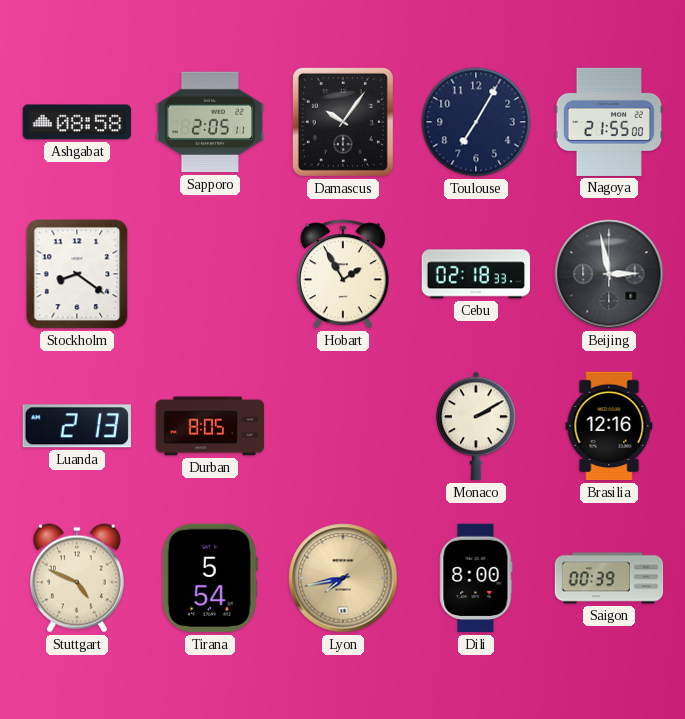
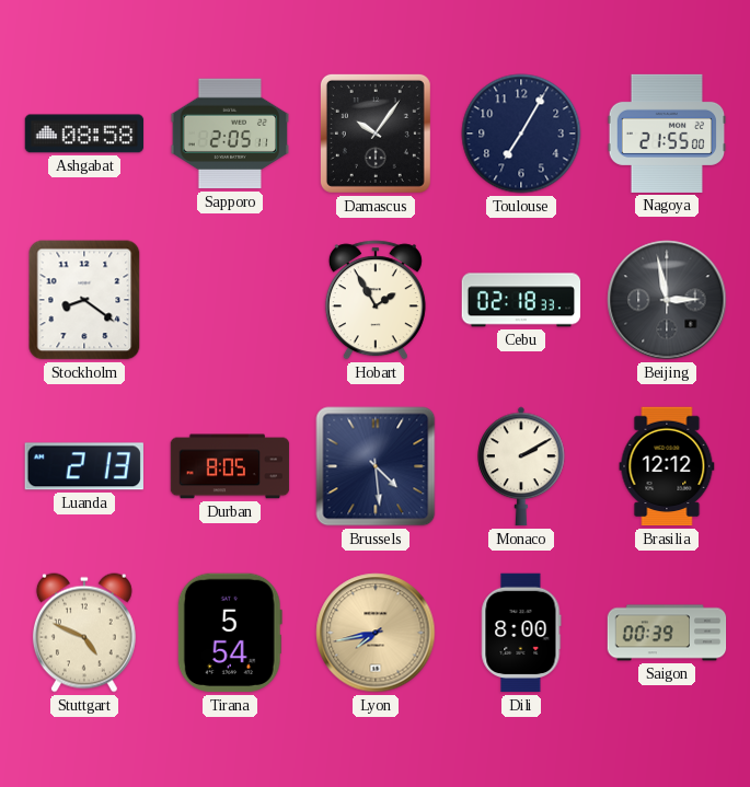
Brussels: none -> 4:29
Brasilia: 12:16 -> 12:12
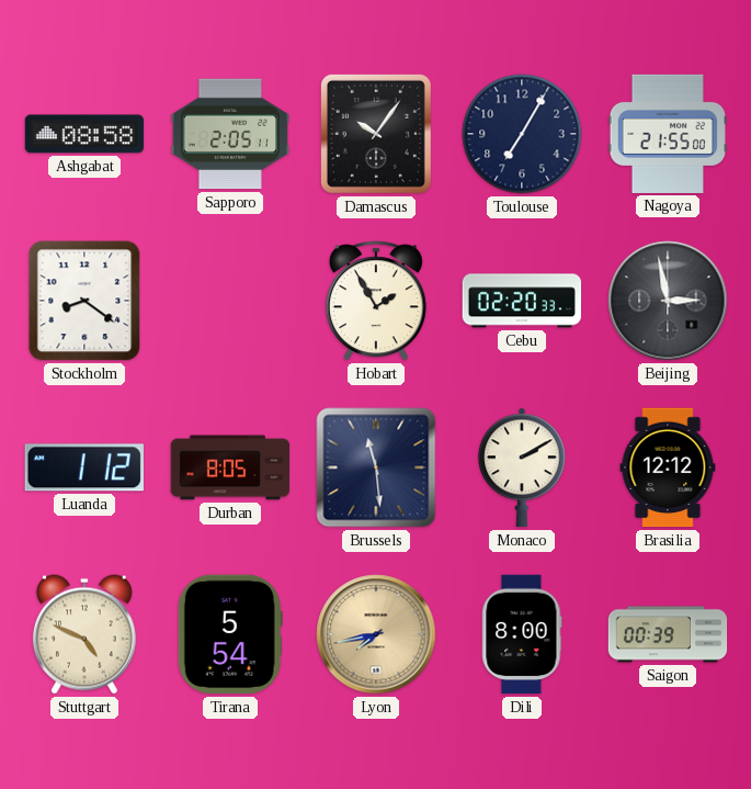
Cebu: 02:18 -> 02:20
Luanda: 2:13 -> 1:12
Brussels: 4:29 -> 11:29
